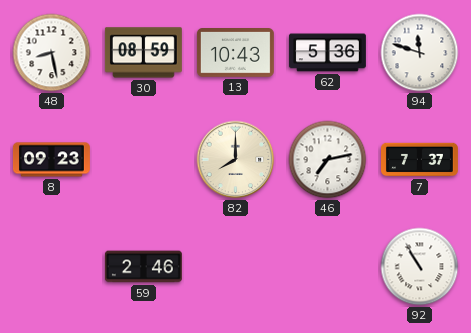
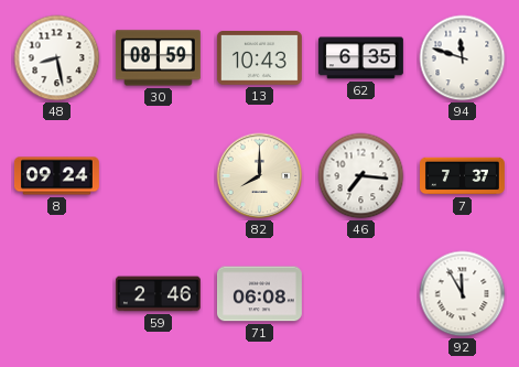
62: 5:36 -> 6:35
8: 09:23 -> 09:24
46: 7:13 -> 7:16
71: none -> 06:08
92: 10:55 -> 11:55
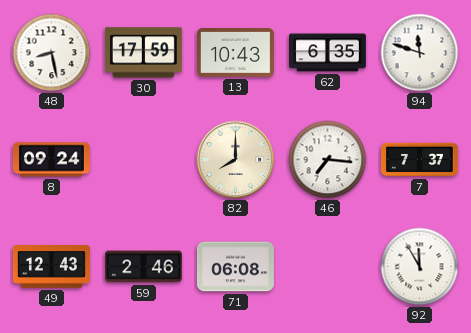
30: 08:59 -> 17:59
49: none -> 12:43
